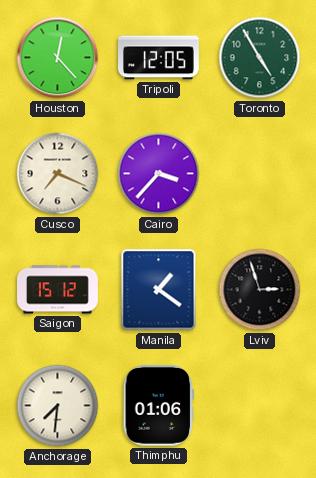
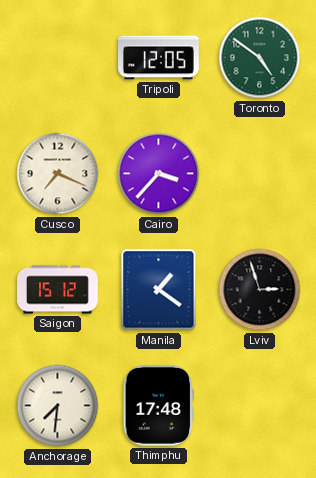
Houston: 12:23 -> none
Toronto: 4:55 -> 4:51
Thimphu: 01:06 -> 17:48
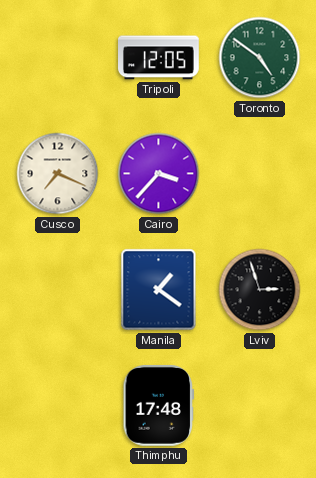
Saigon: 15:12 -> none
Anchorage: 7:31 -> none
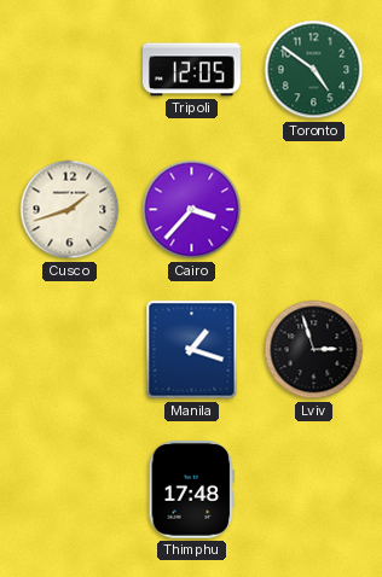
Cusco: 7:19 -> 1:42
Manila: 1:21 -> 1:18
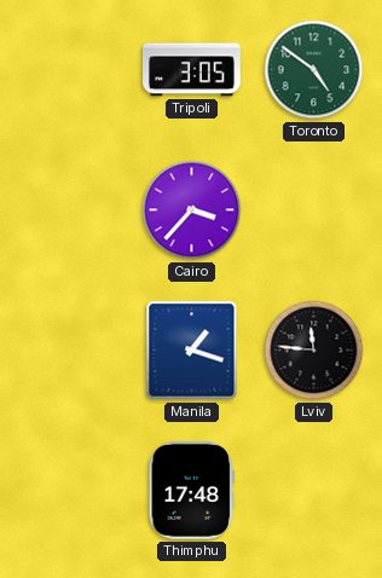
Tripoli: 12:05 -> 3:05
Cusco: 1:42 -> none
Lviv: 2:57 -> 11:46
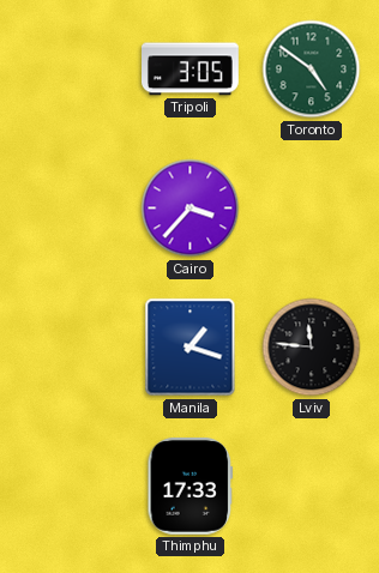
Thimphu: 17:48 -> 17:33
